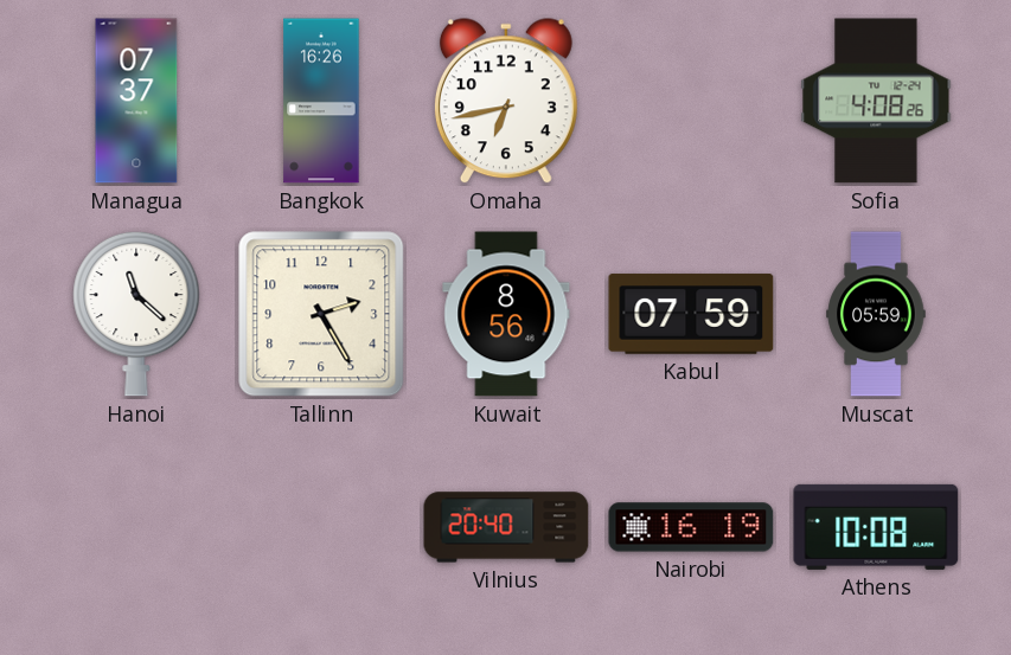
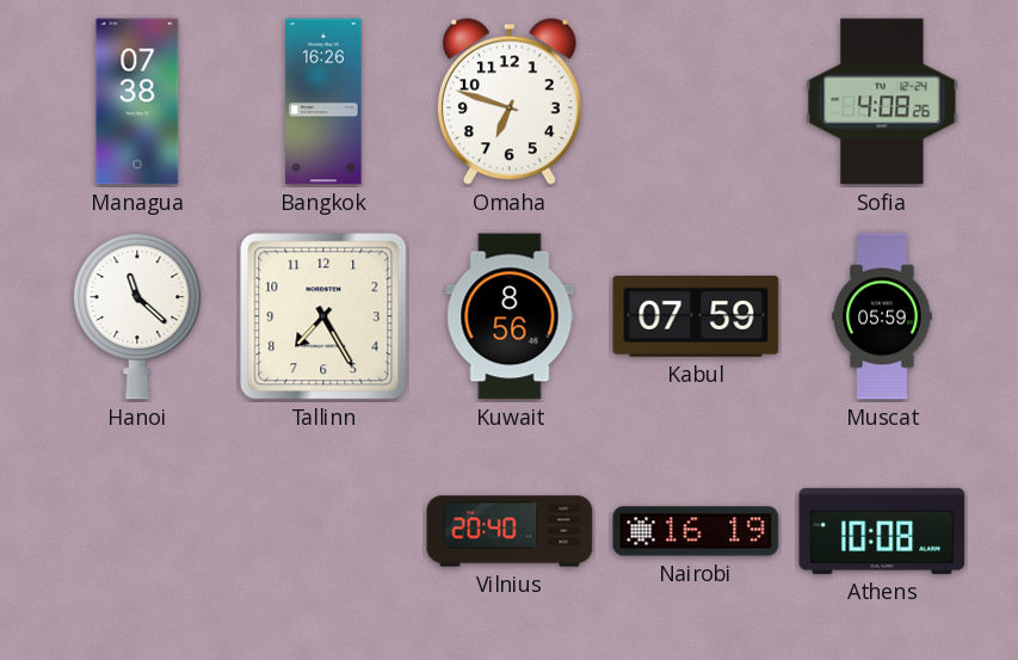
Managua: 07:37 -> 07:38
Omaha: 6:43 -> 6:48
Tallinn: 2:25 -> 7:25
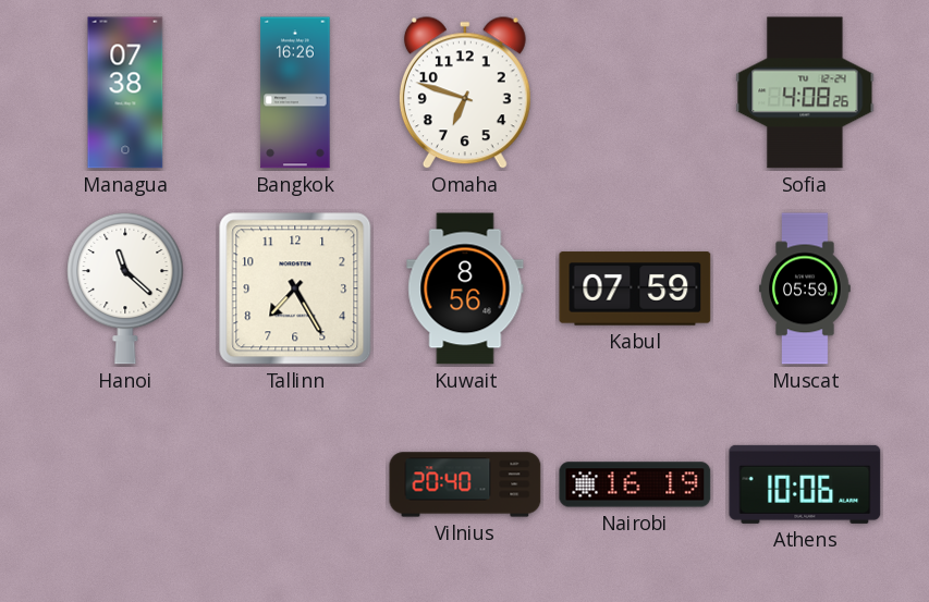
Athens: 10:08 -> 10:06
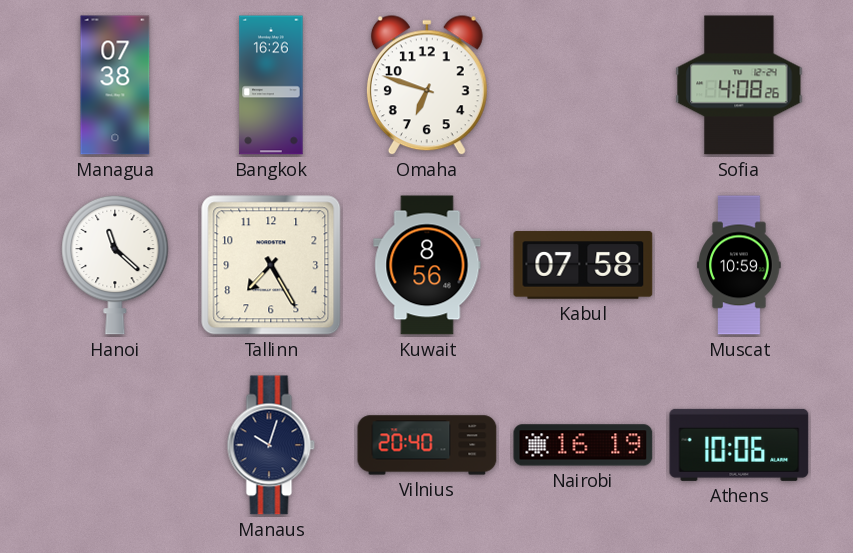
Kabul: 07:59 -> 07:58
Muscat: 05:59 -> 10:59
Manaus: none -> 10:03
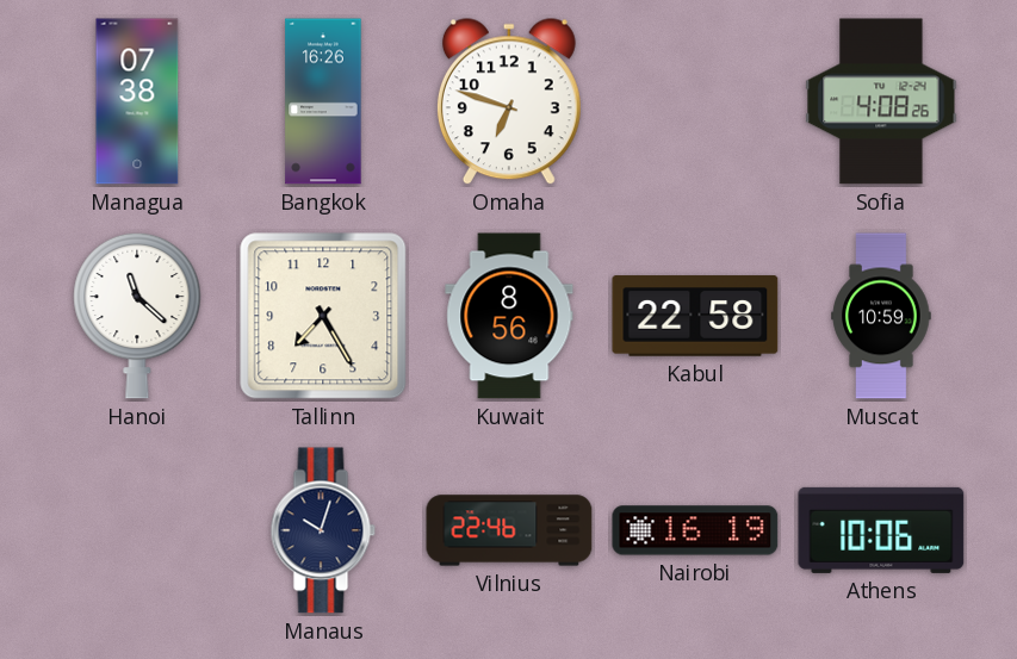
Kabul: 07:58 -> 22:58
Vilnius: 20:40 -> 22:46
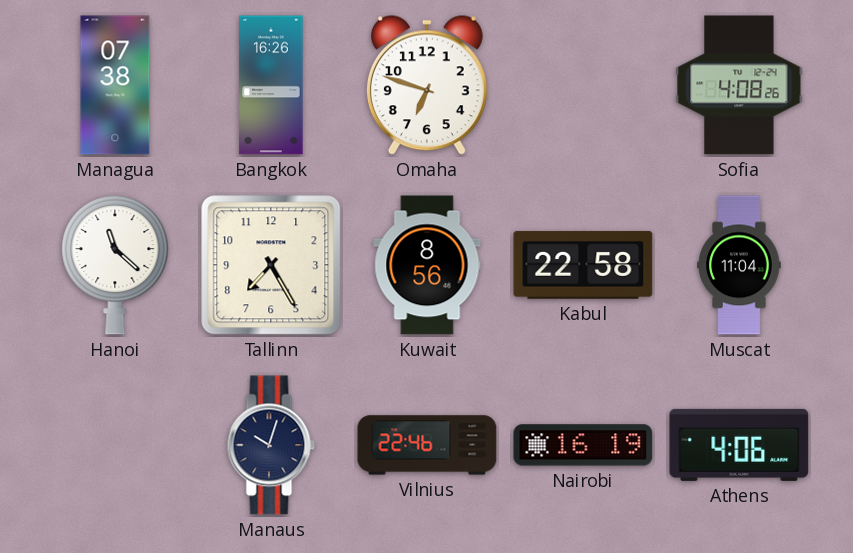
Muscat: 10:59 -> 11:04
Athens: 10:06 -> 4:06
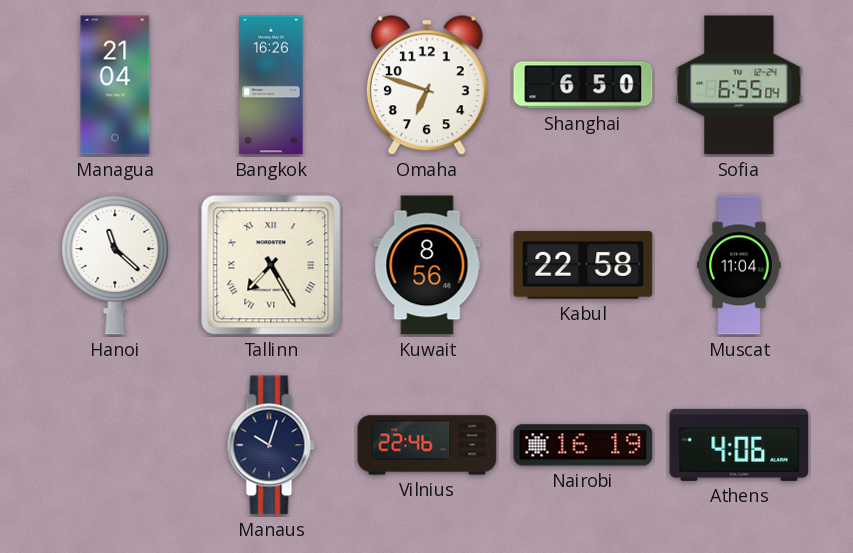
Managua: 07:38 -> 21:04
Shanghai: none -> 6:50
Sofia: 4:08 -> 6:55
Tallinn numerals: Arabic -> Roman
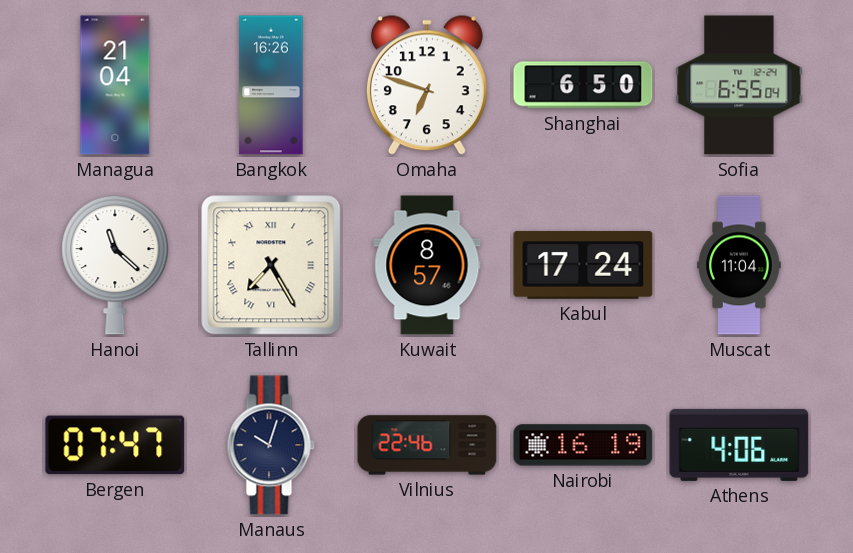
Kuwait: 8:56 -> 8:57
Kabul: 22:58 -> 17:24
Bergen: none -> 07:47
